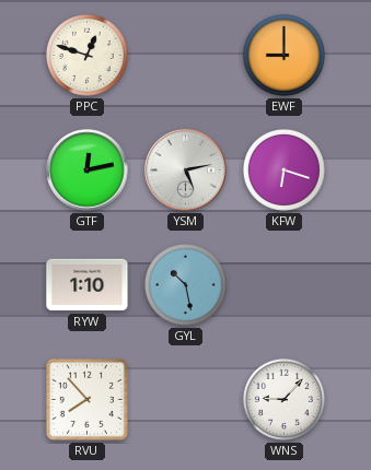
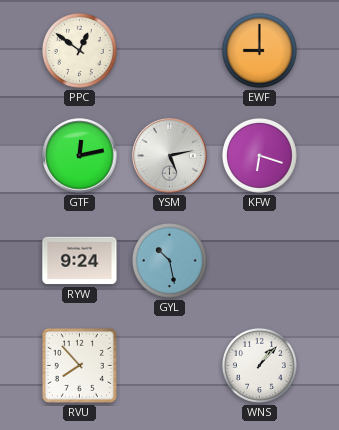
PPC: 12:48 -> 12:51
RYW: 1:10 -> 9:24
WNS: 9:07 -> 1:07
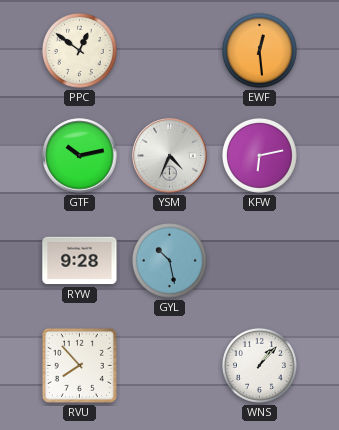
EWF: 9:00 -> 12:29
GTF: 12:13 -> 10:13
YSM: 5:13 -> 4:34
KFW: 6:18 -> 6:13
RYW: 9:24 -> 9:28
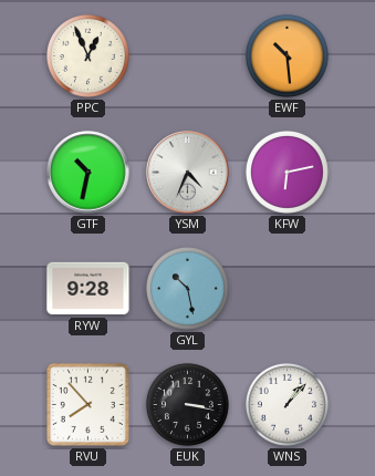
PPC: 12:51 -> 12:56
EWF: 12:29 -> 10:29
GTF: 10:13 -> 10:32
EUK: none -> 3:17
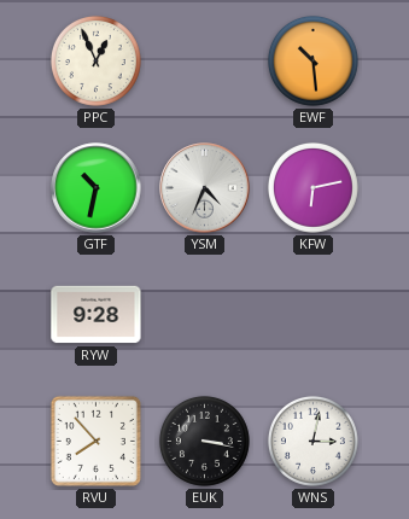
GYL: 10:28 -> none
WNS: 1:07 -> 3:02
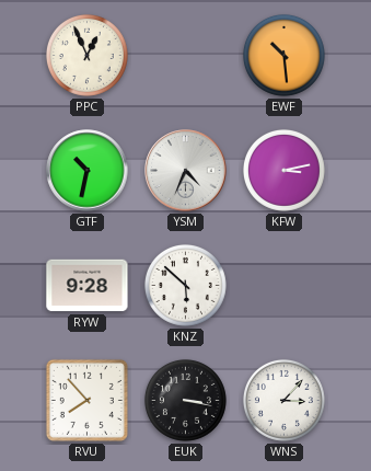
KFW: 6:13 -> 3:13
KNZ: none -> 5:52
WNS: 3:02 -> 3:07
